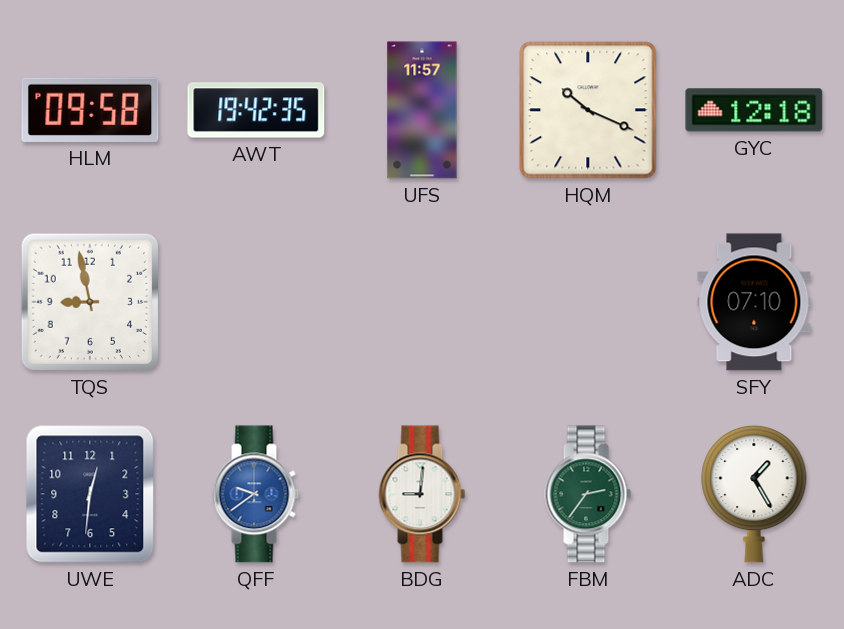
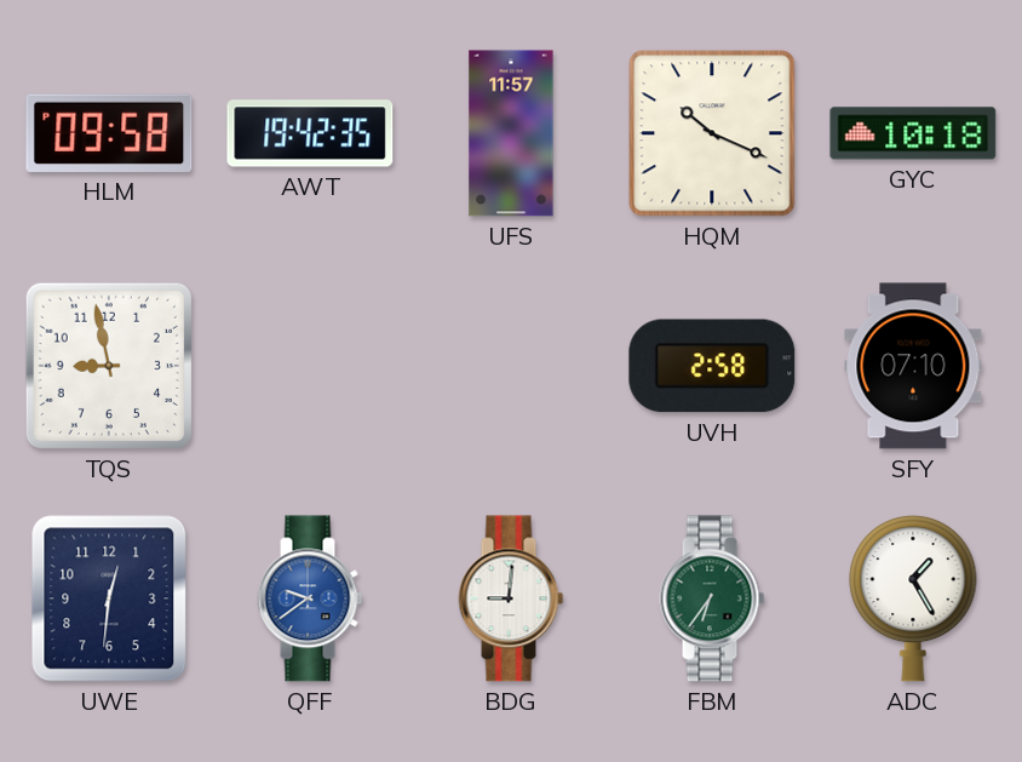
GYC: 12:18 -> 10:18
UVH: none -> 2:58
FBM: 2:36 -> 6:36
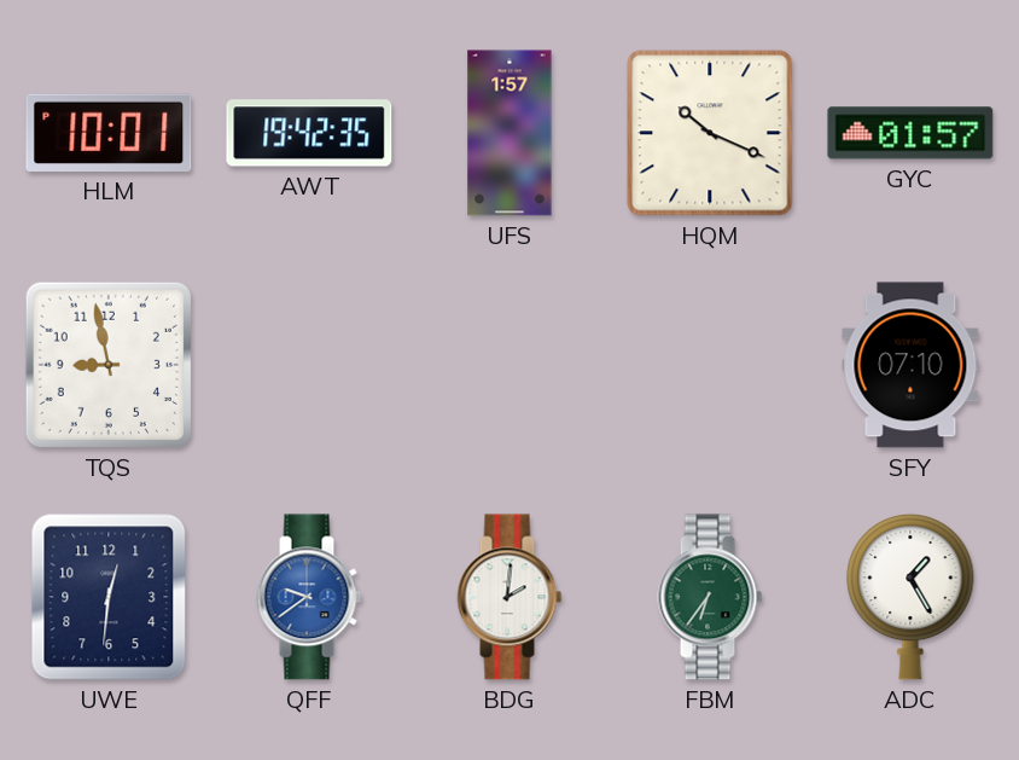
HLM: 09:58 -> 10:01
UFS: 11:57 -> 1:57
GYC: 10:18 -> 01:57
UVH: 2:58 -> none
BDG: 9:01 -> 2:01
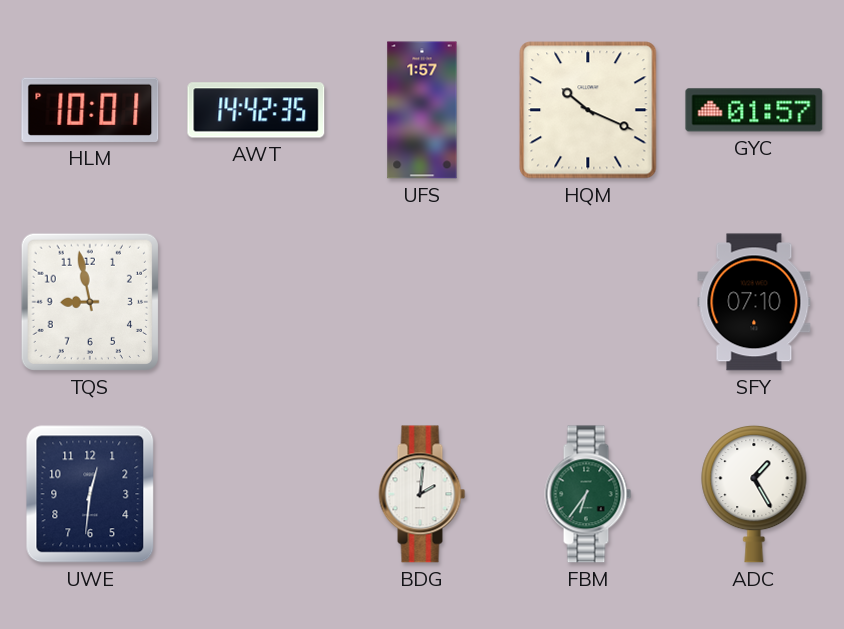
AWT: 19:42 -> 14:42
QFF: 9:39 -> none
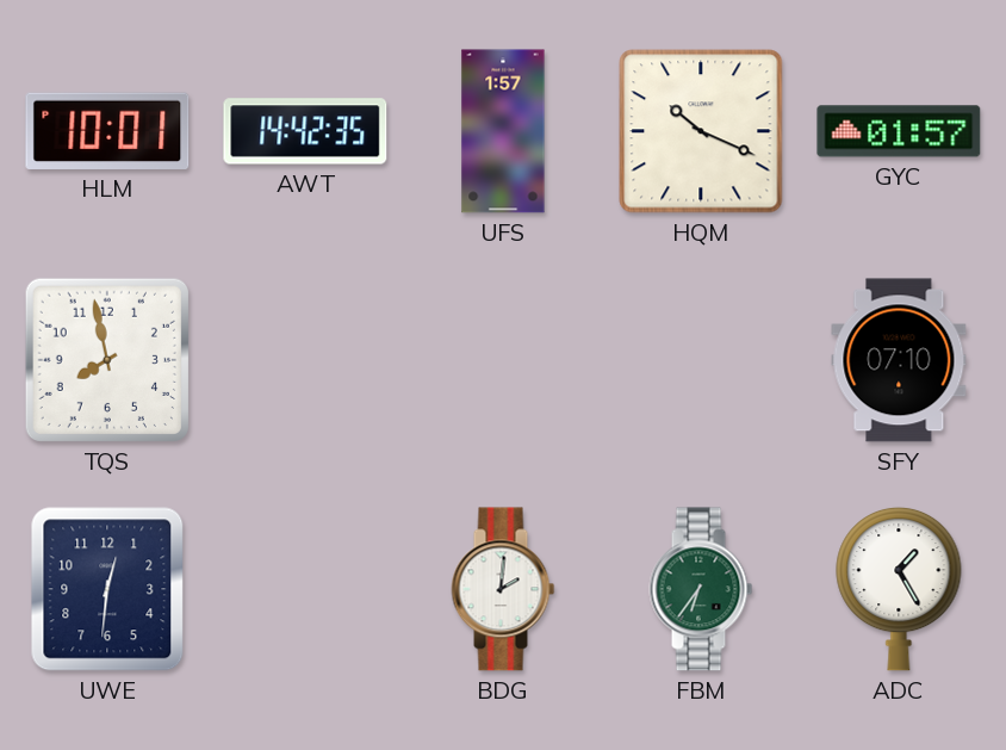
TQS: 8:58 -> 7:58
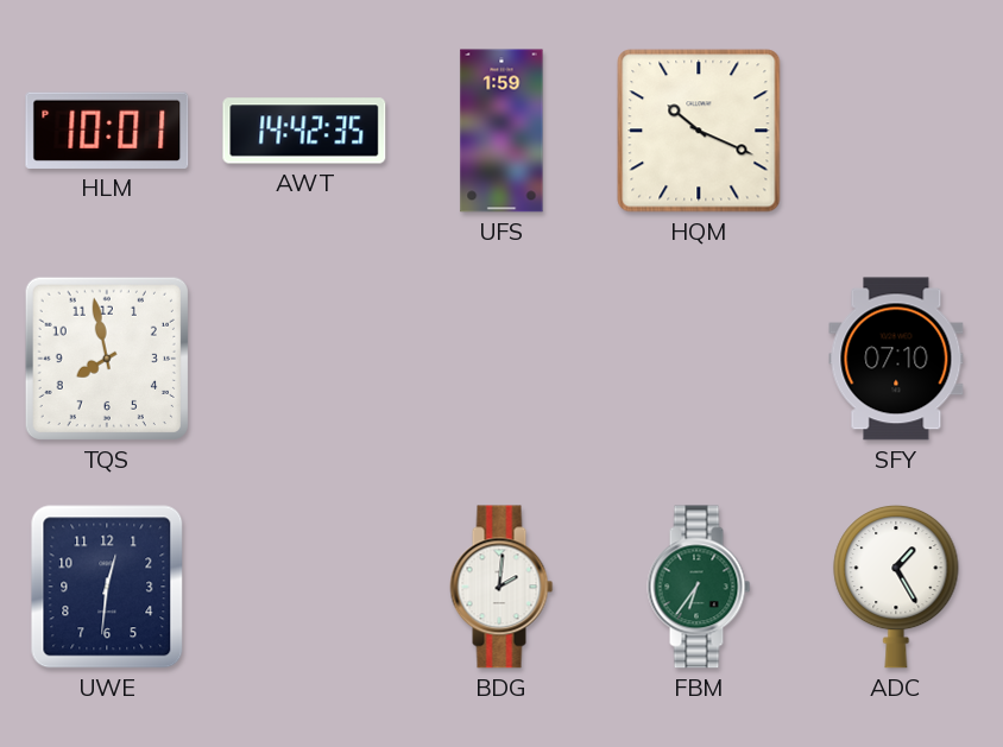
UFS: 1:57 -> 1:59
GYC: 01:57 -> none
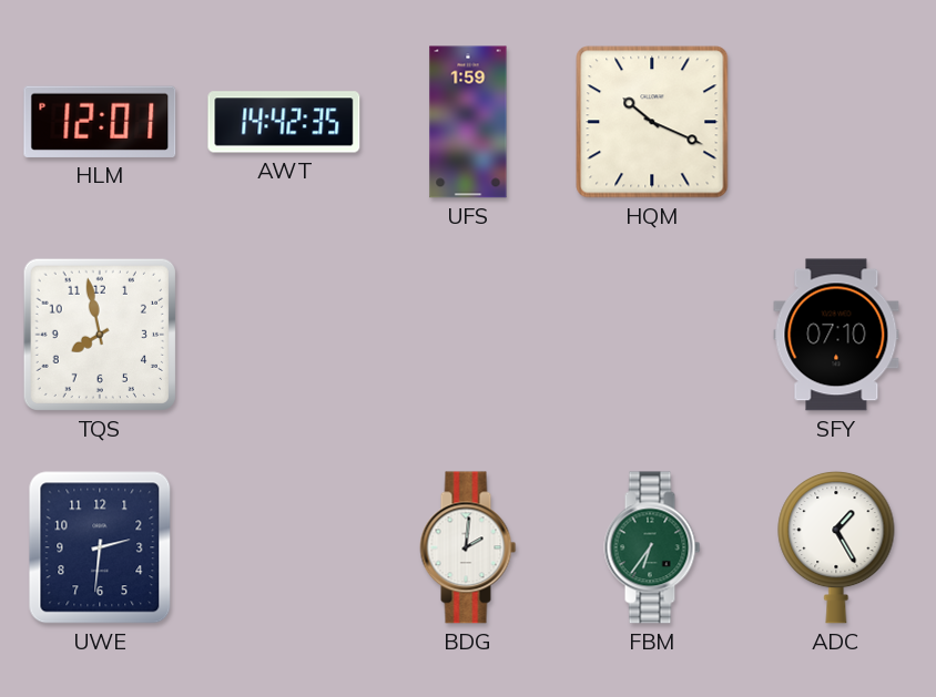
HLM: 10:01 -> 12:01
UWE: 12:31 -> 2:31
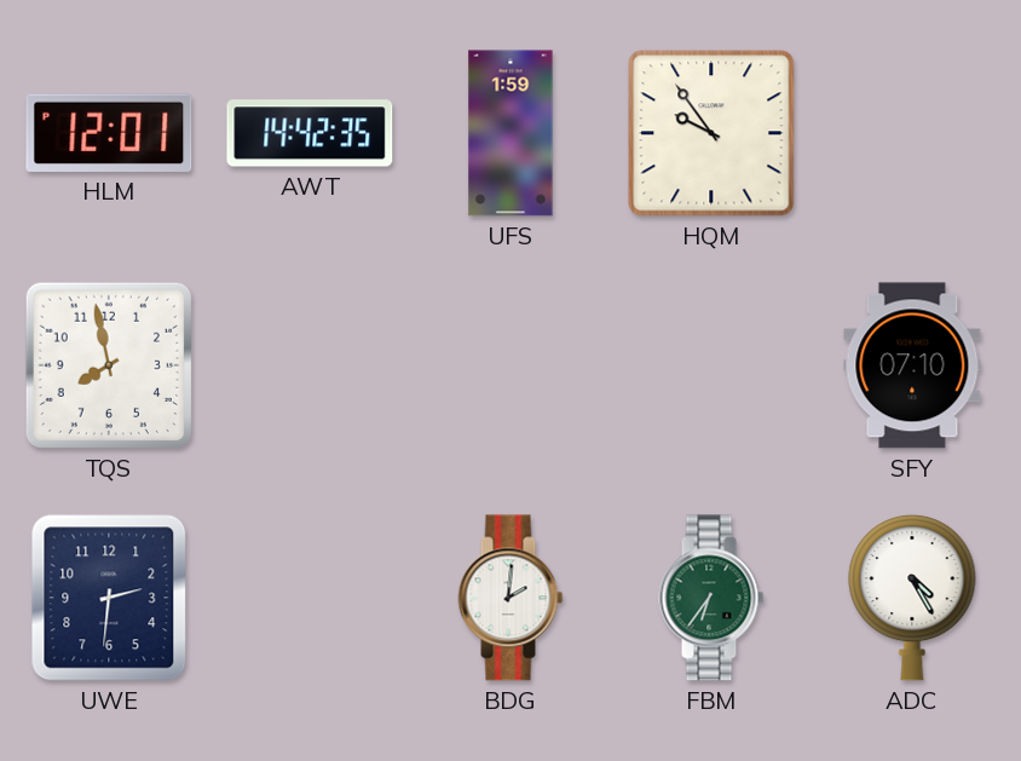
HQM: 10:19 -> 9:54
ADC: 1:25 -> 4:25
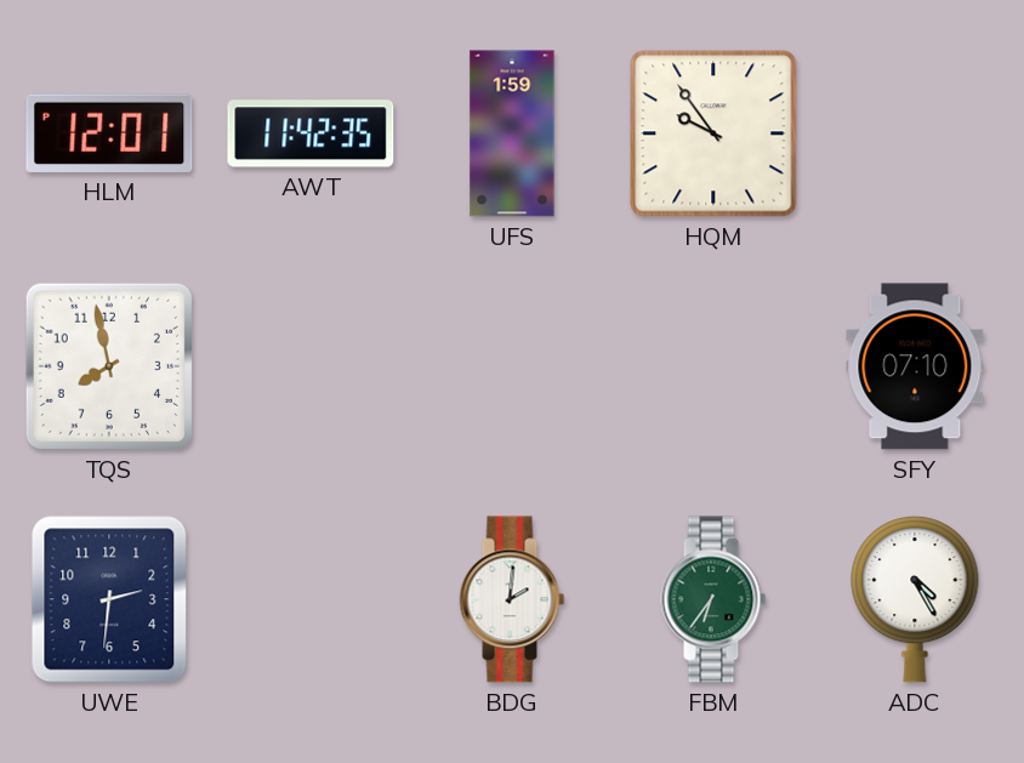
AWT: 14:42 -> 11:42
